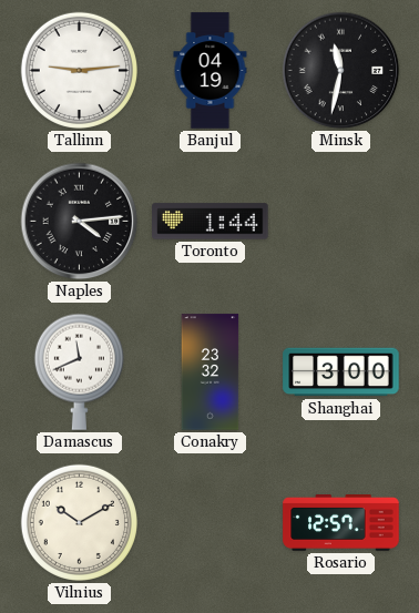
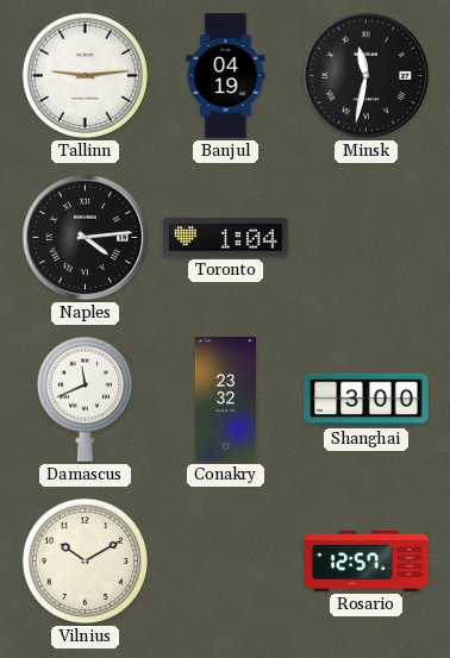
Toronto: 1:44 -> 1:04
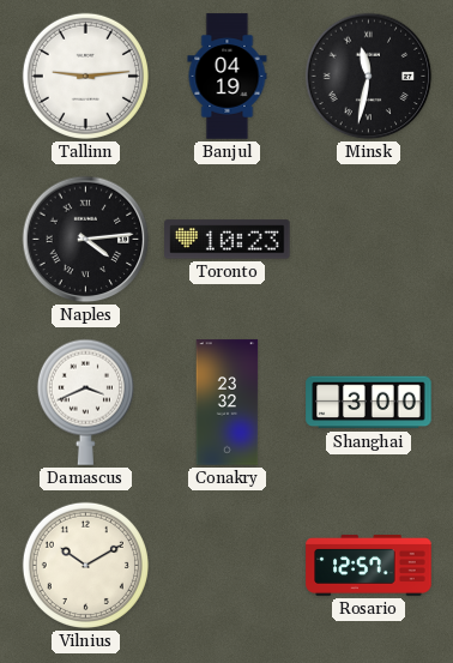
Toronto: 1:04 -> 10:23
Damascus: 11:41 -> 3:41
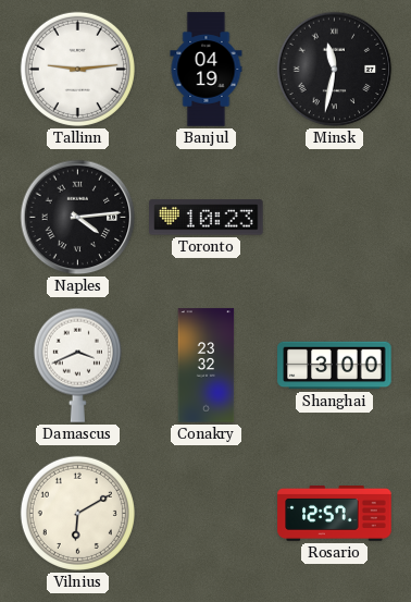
Vilnius: 10:10 -> 6:10
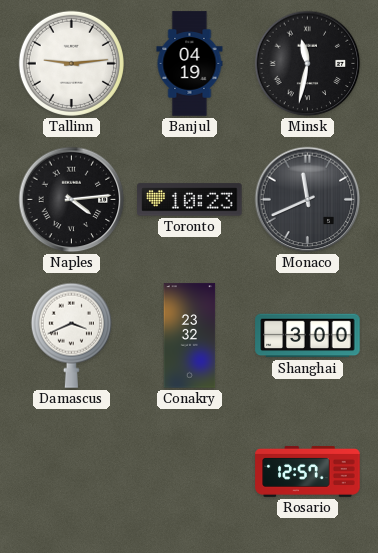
Monaco: none -> 11:41
Vilnius: 6:10 -> none
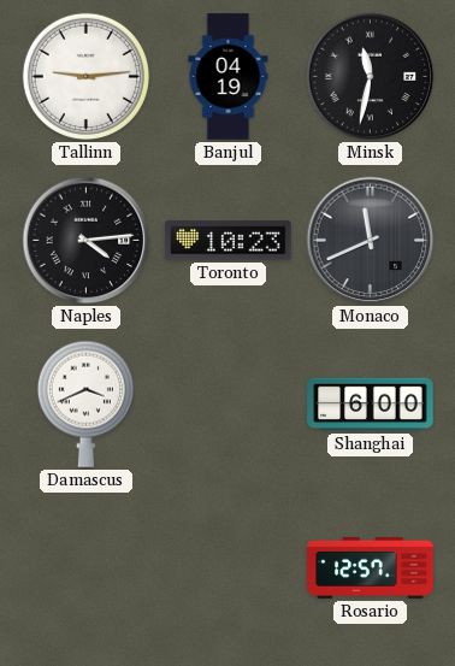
Conakry: 23:32 -> none
Shanghai: 3:00 -> 6:00
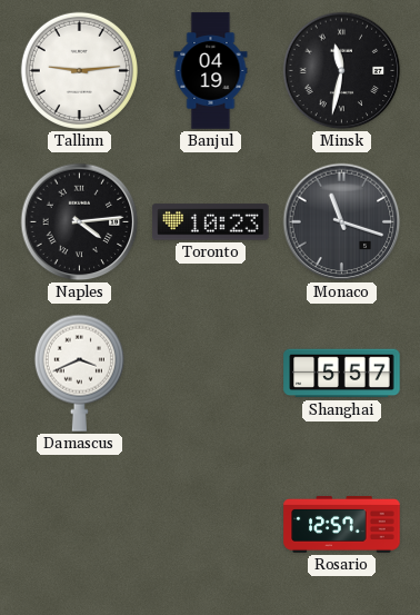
Monaco: 11:41 -> 11:18
Shanghai: 6:00 -> 5:57
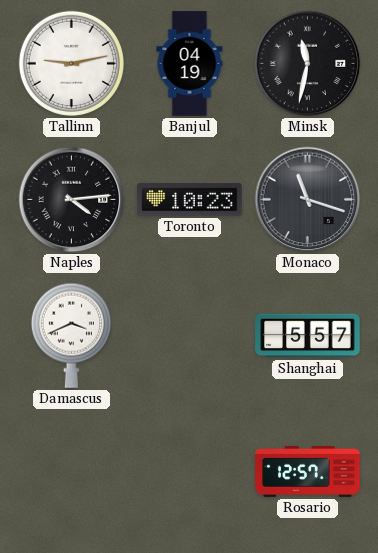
Tallinn: 9:14 -> 9:13
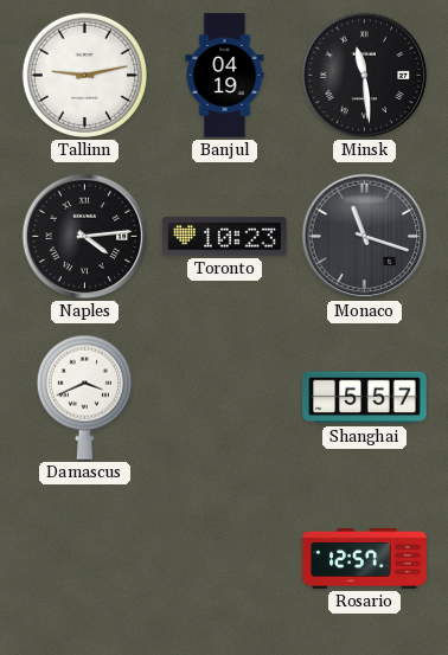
Minsk: 11:32 -> 11:29
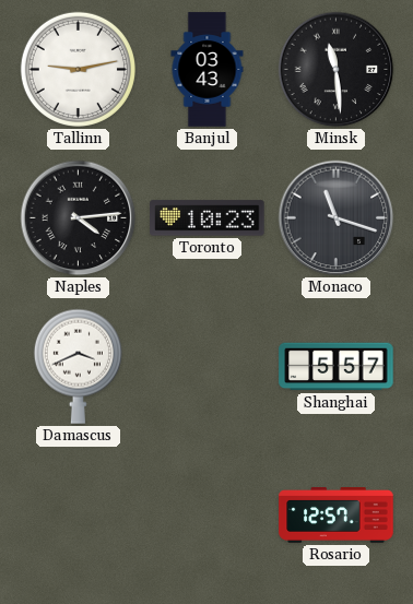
Banjul: 04:19 -> 03:43
